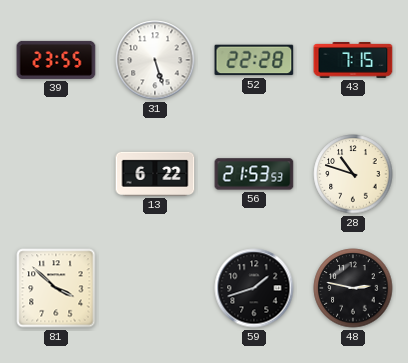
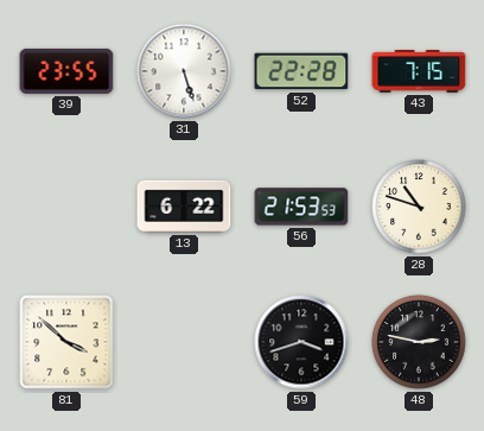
59: 1:42 -> 3:42
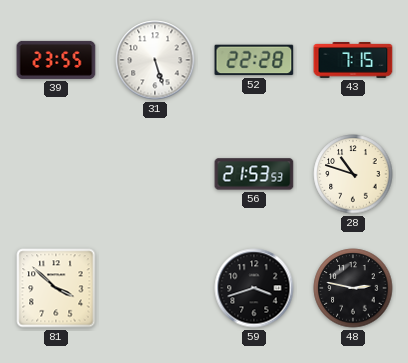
13: 6:22 -> none
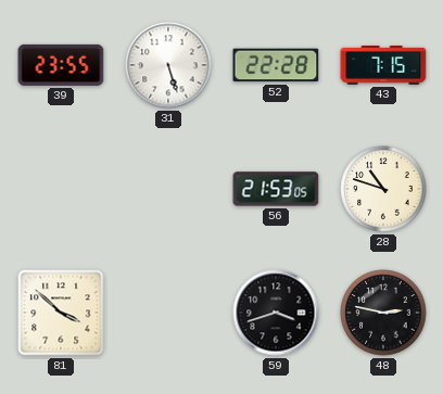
56: 21:53:53 -> 21:53:05
